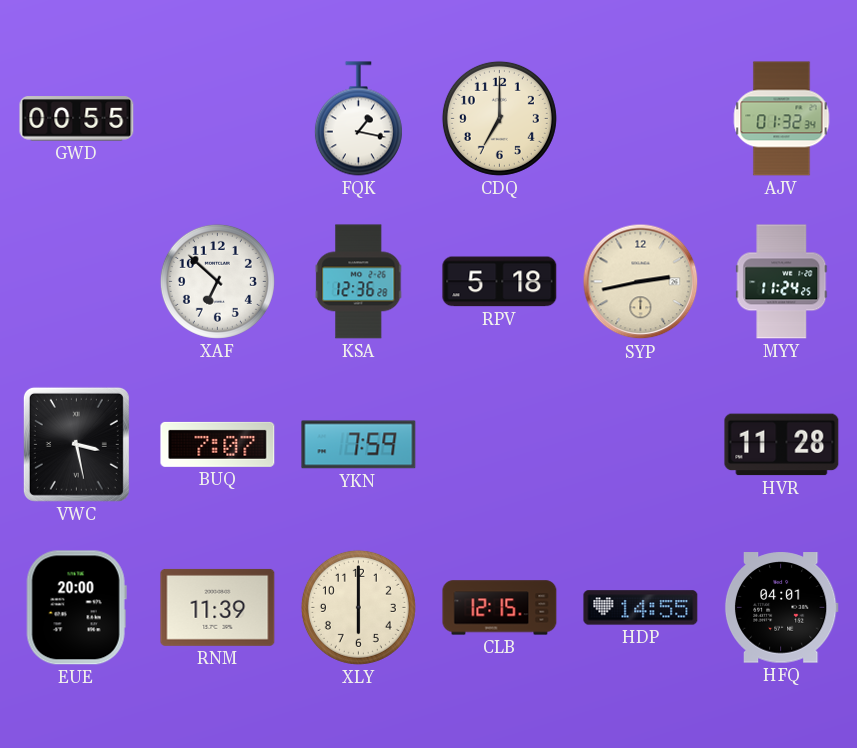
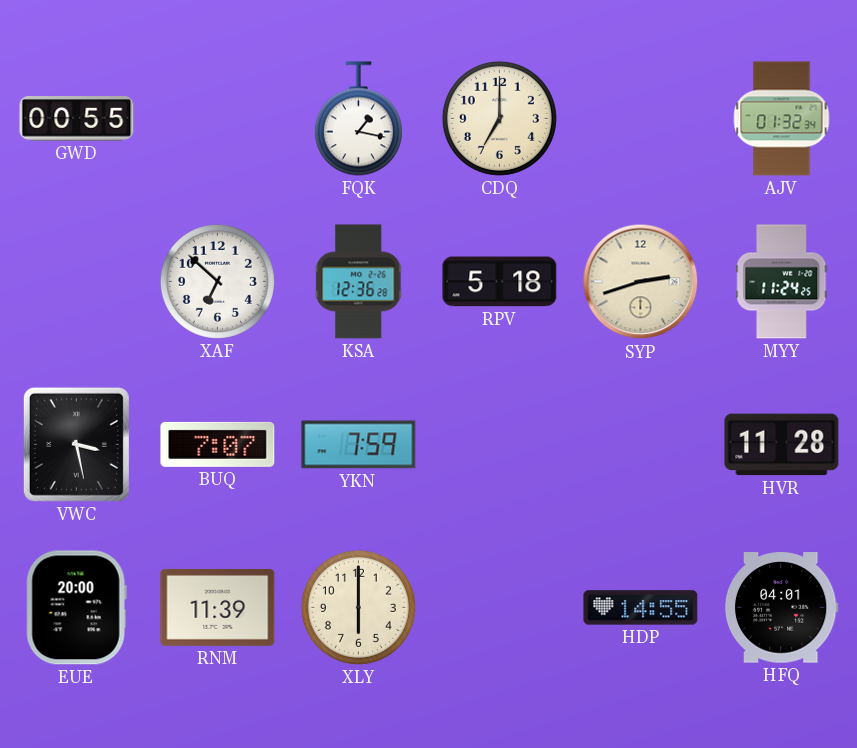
SYP: 2:43 -> 2:42
CLB: 12:15 -> none
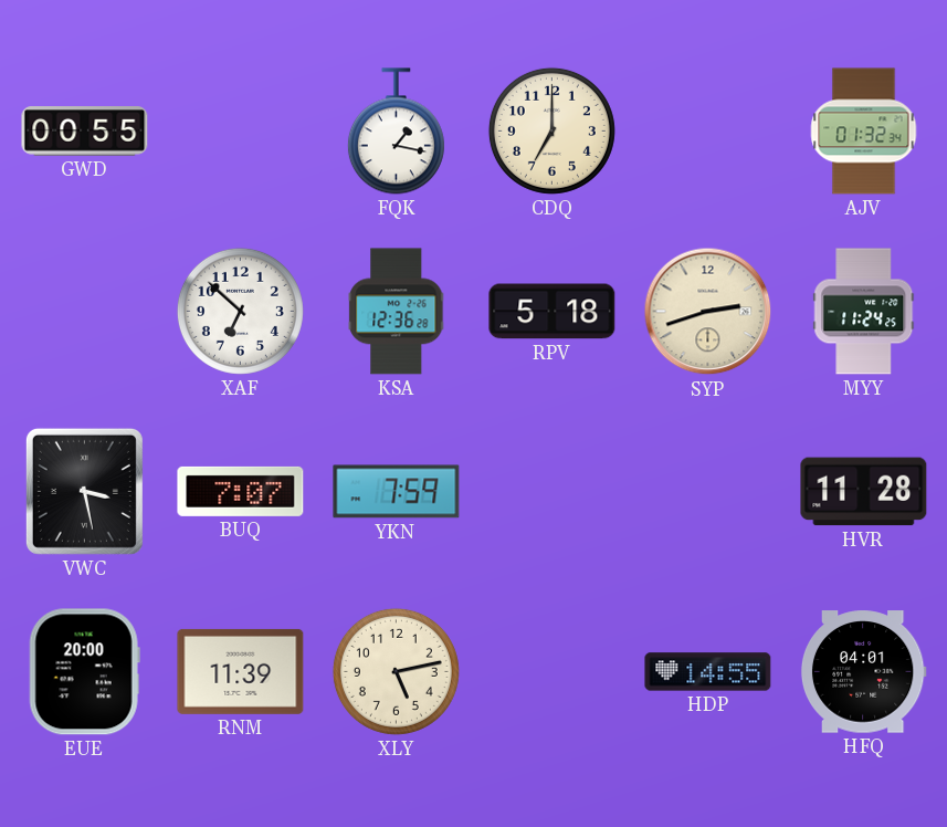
XLY: 6:00 -> 5:13
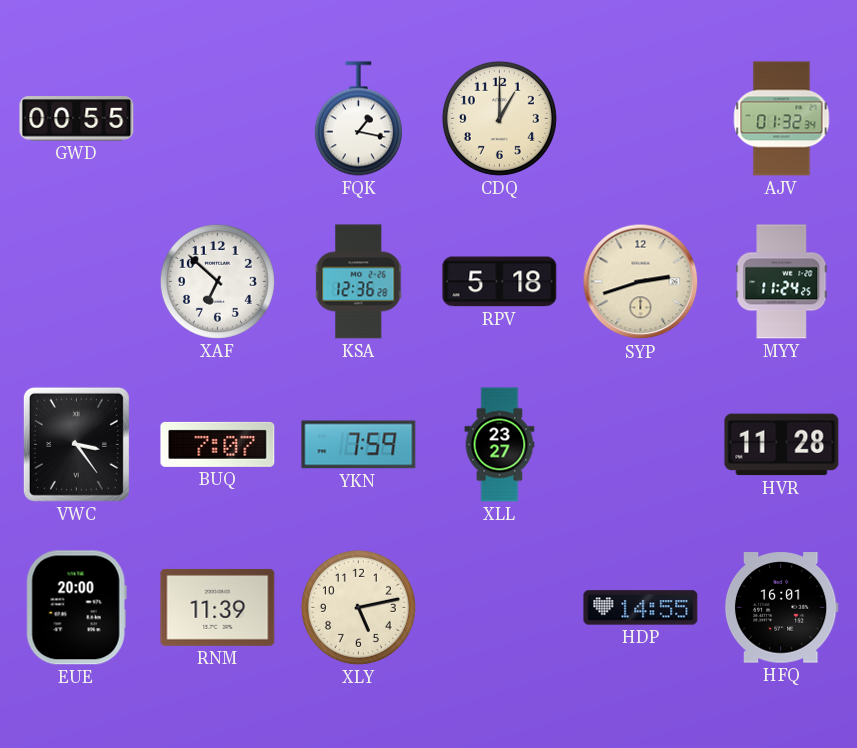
CDQ: 7:00 -> 1:00
VWC: 3:28 -> 3:24
XLL: none -> 23:27
HFQ: 04:01 -> 16:01
